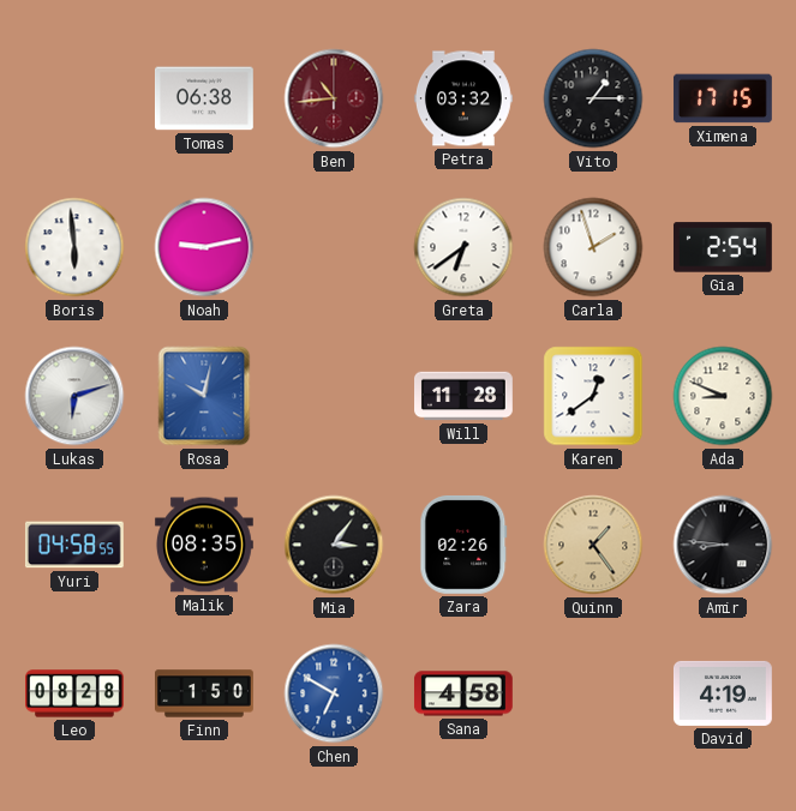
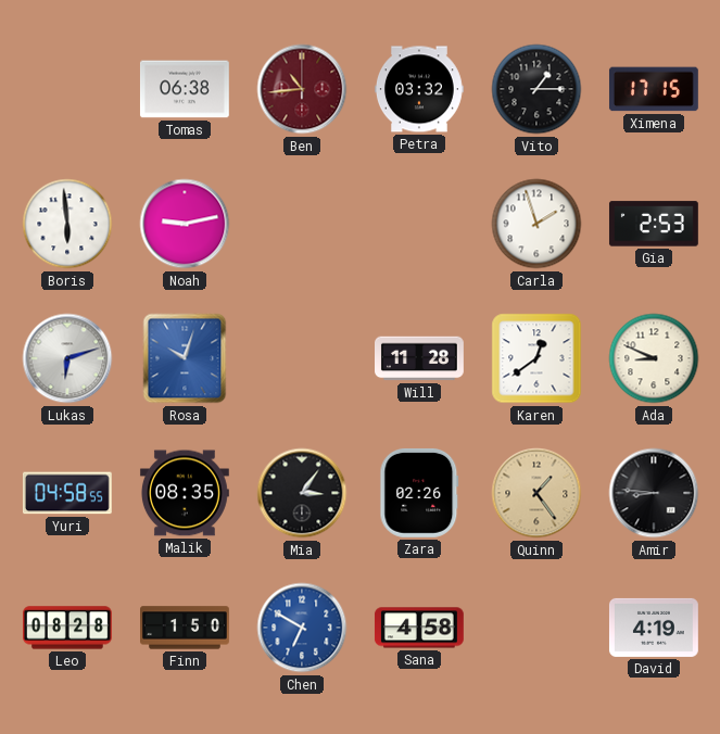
Greta: 6:39 -> none
Gia: 2:54 -> 2:53
Rosa: 10:02 -> 10:03
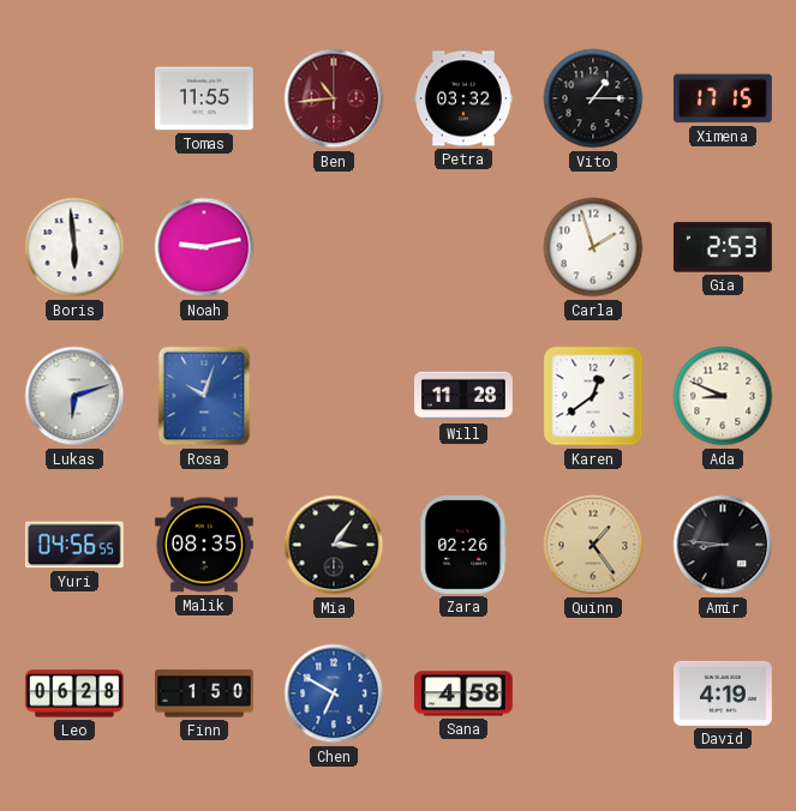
Tomas: 06:38 -> 11:55
Yuri: 04:58 -> 04:56
Leo: 08:28 -> 06:28
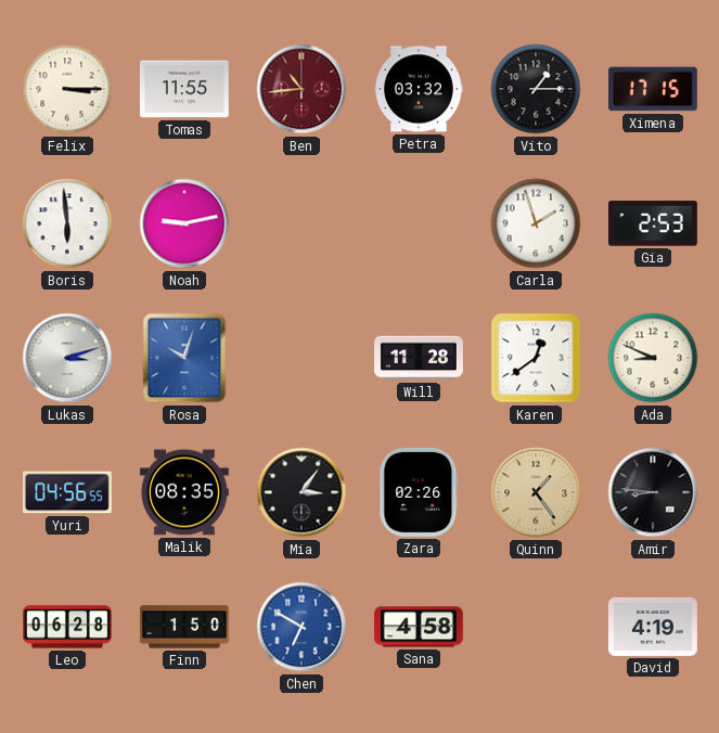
Felix: none -> 3:15
Lukas: 6:12 -> 3:12
